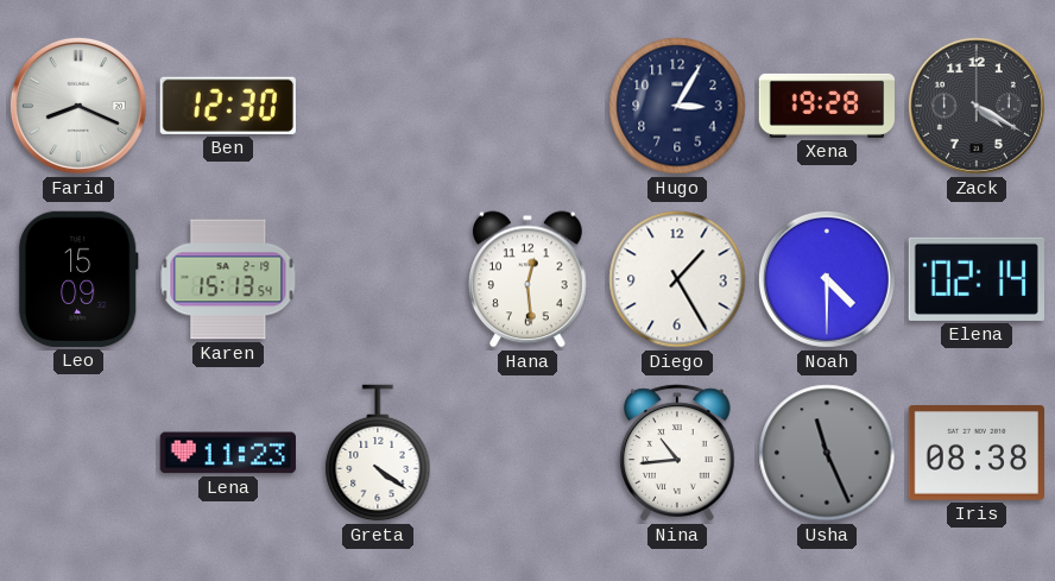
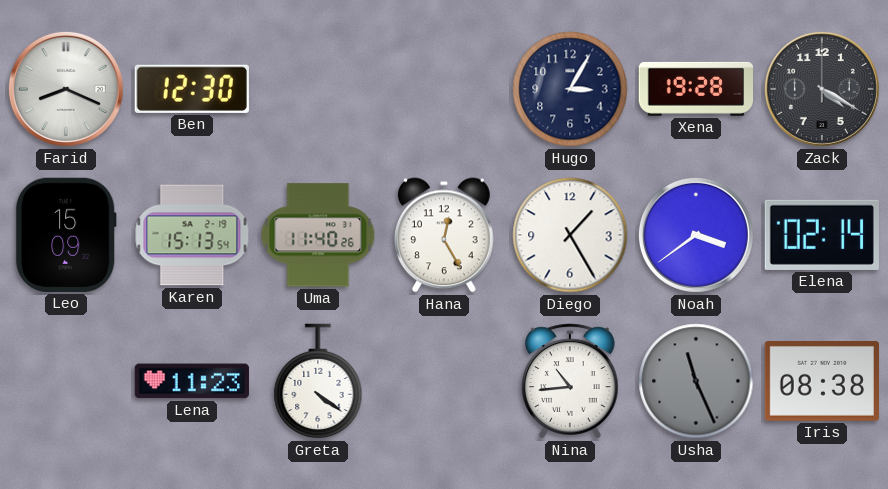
Uma: none -> 11:40
Hana: 12:29 -> 12:25
Noah: 4:30 -> 3:39
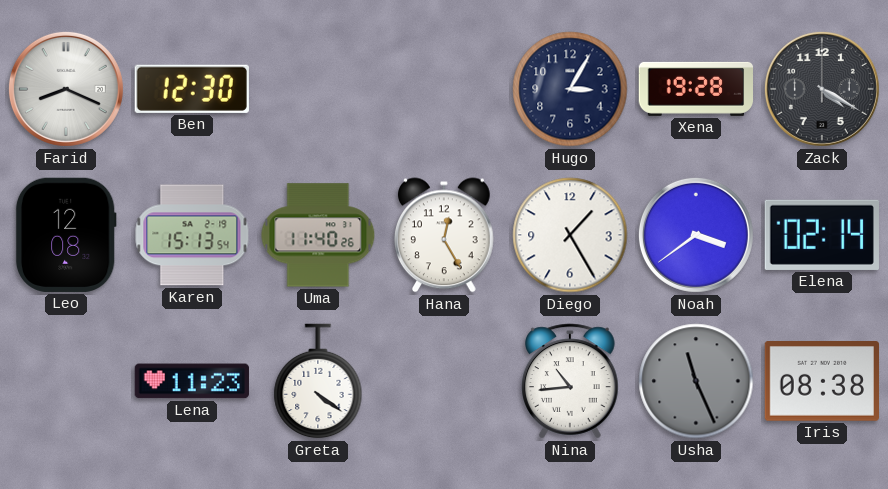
Leo: 15:09 -> 12:08
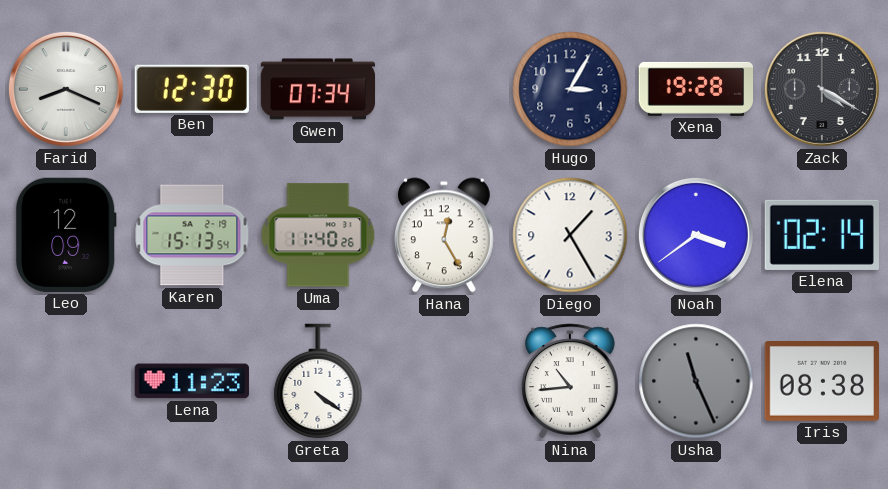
Gwen: none -> 07:34
Leo: 12:08 -> 12:09
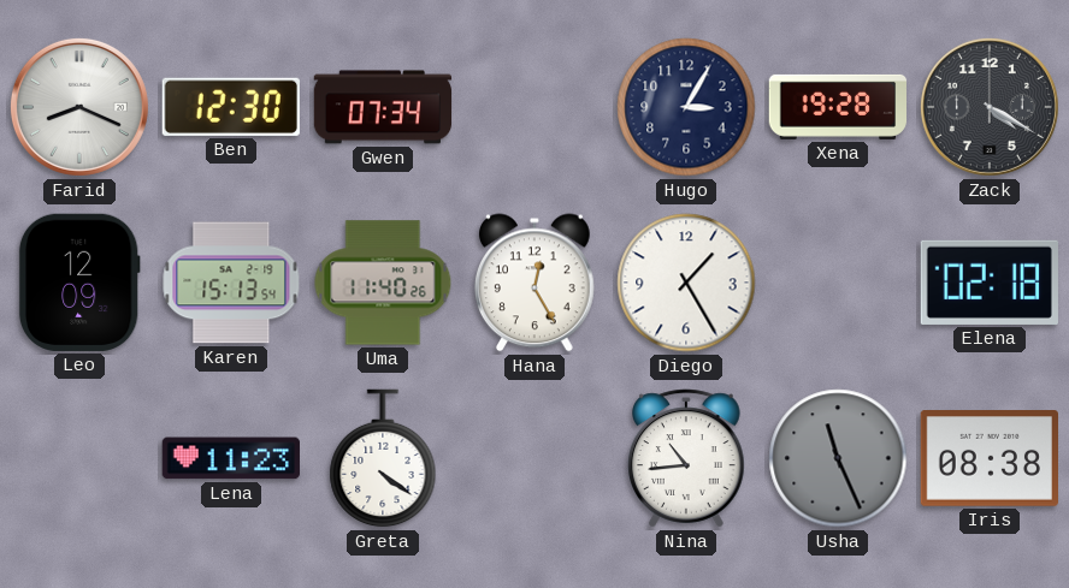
Noah: 3:39 -> none
Elena: 02:14 -> 02:18
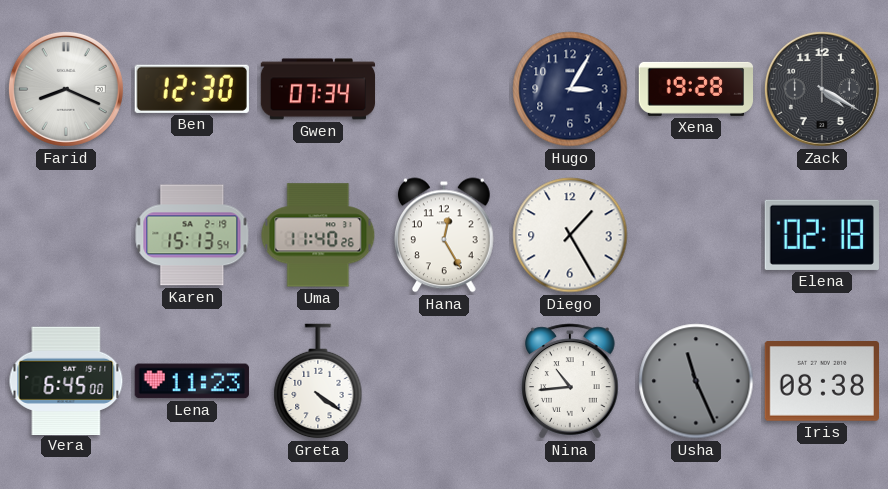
Leo: 12:09 -> none
Vera: none -> 6:45
